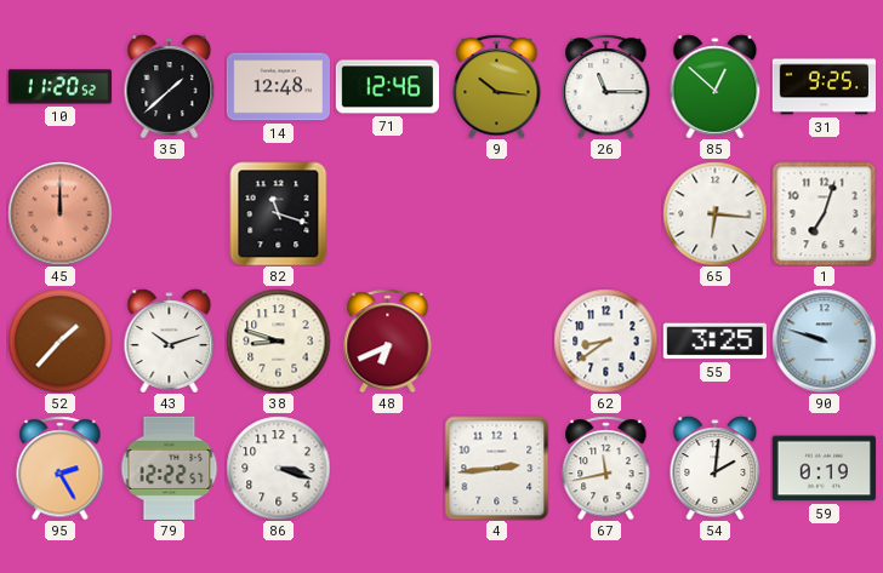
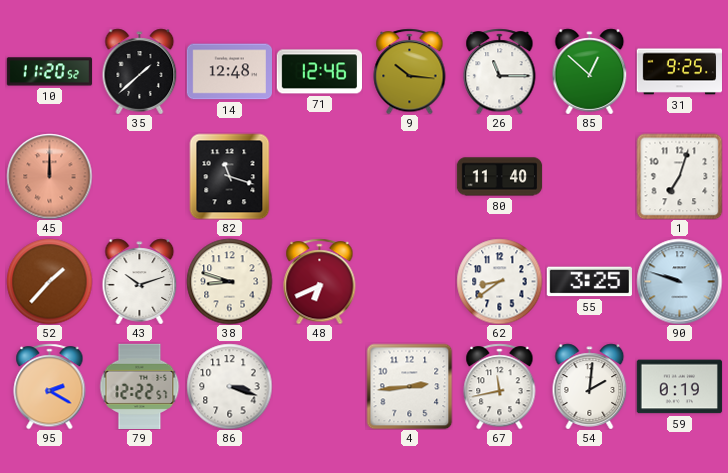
80: none -> 11:40
65: 6:16 -> none
95: 2:25 -> 2:20
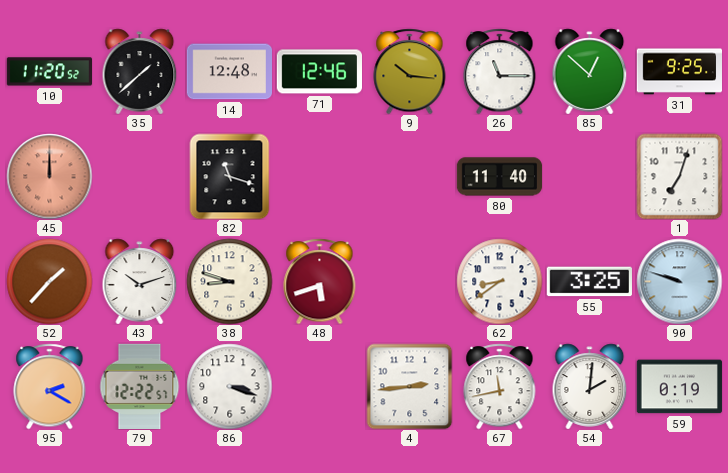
48: 6:41 -> 5:42
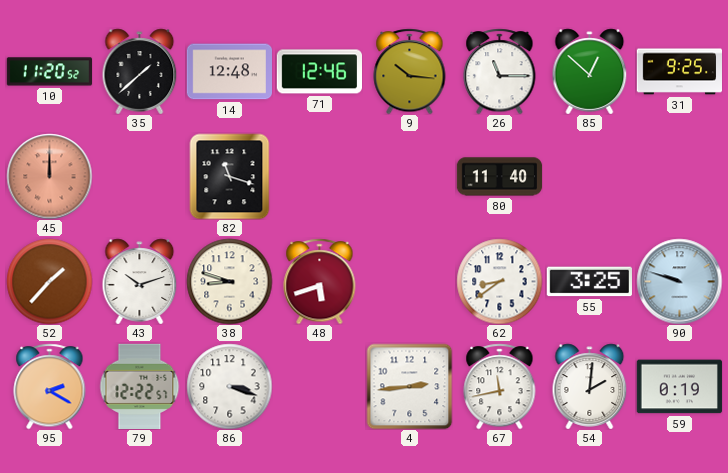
1: 7:03 -> none
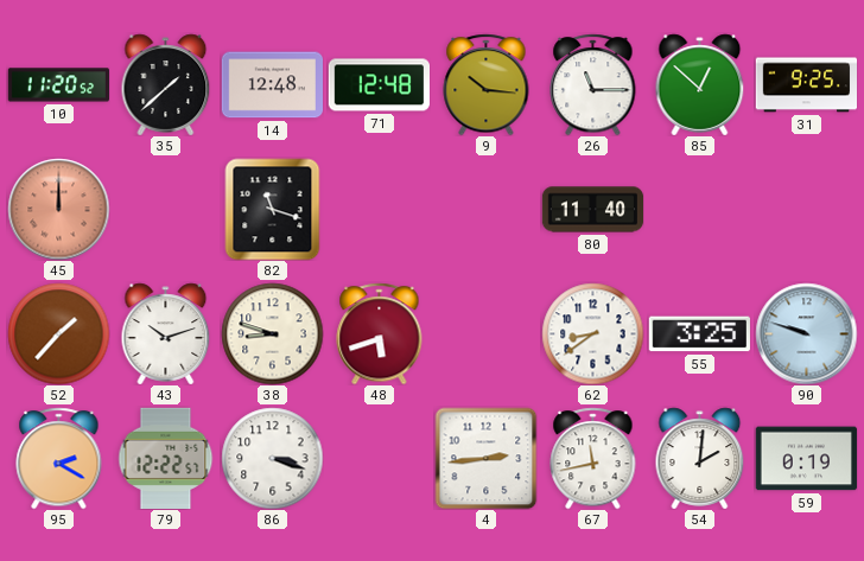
71: 12:46 -> 12:48
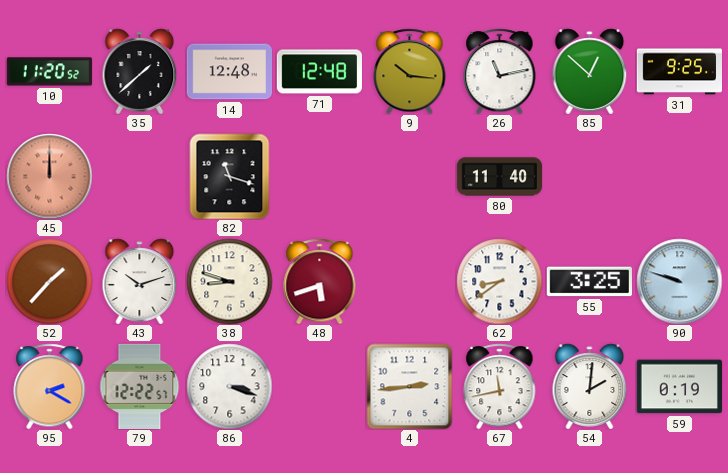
26: 11:15 -> 11:13
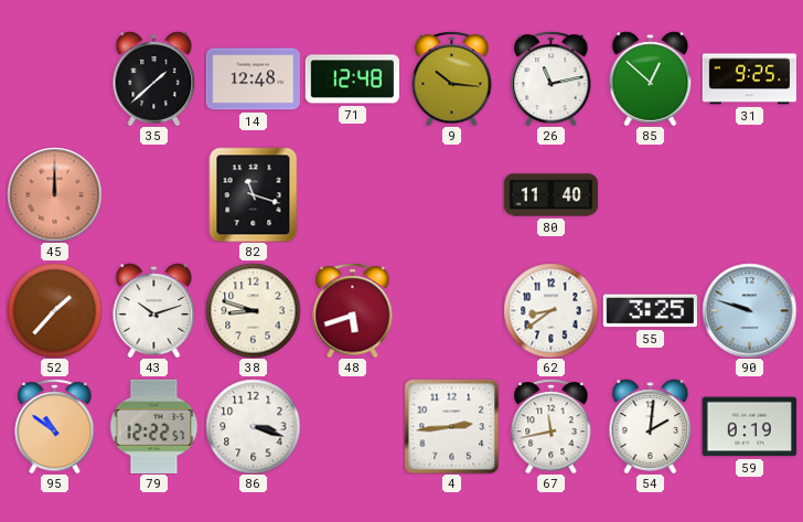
10: 11:20 -> none
95: 2:20 -> 10:51
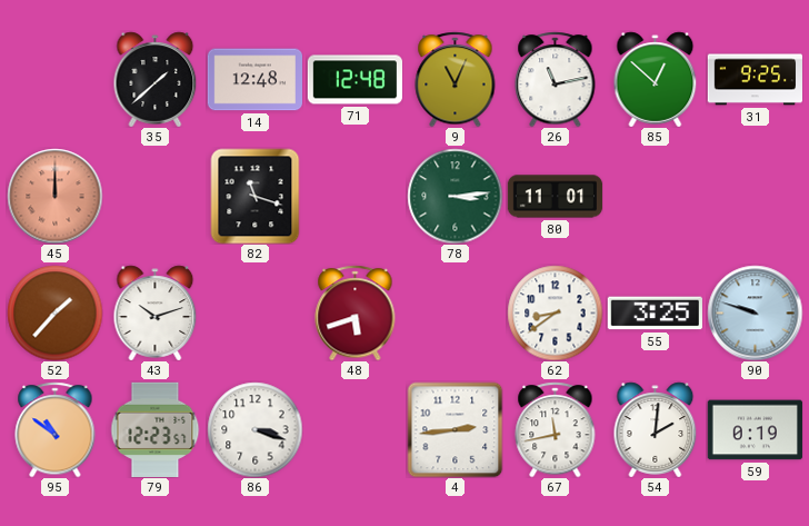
9: 10:16 -> 11:04
78: none -> 3:14
80: 11:40 -> 11:01
38: 8:48 -> none
79: 12:22 -> 12:23
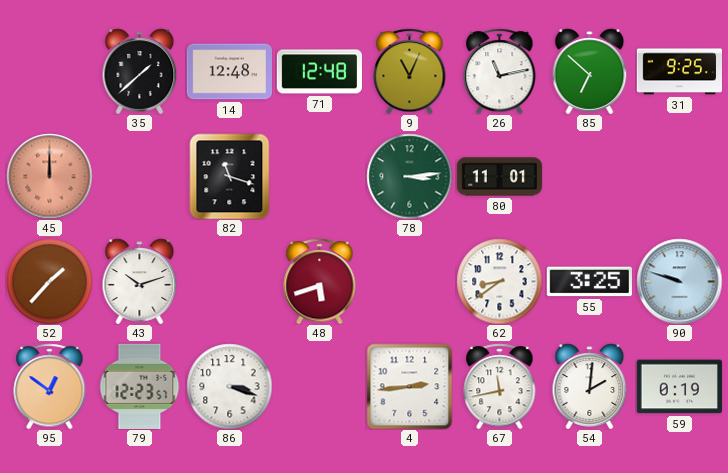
85: 12:52 -> 6:52
95: 10:51 -> 12:51
